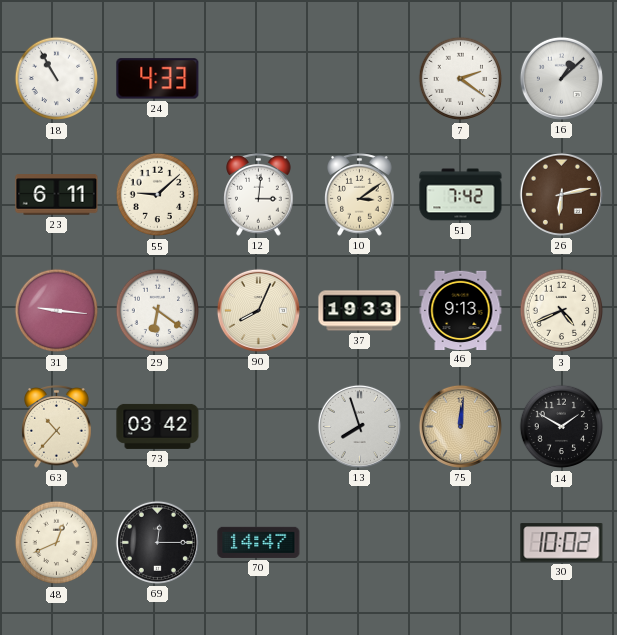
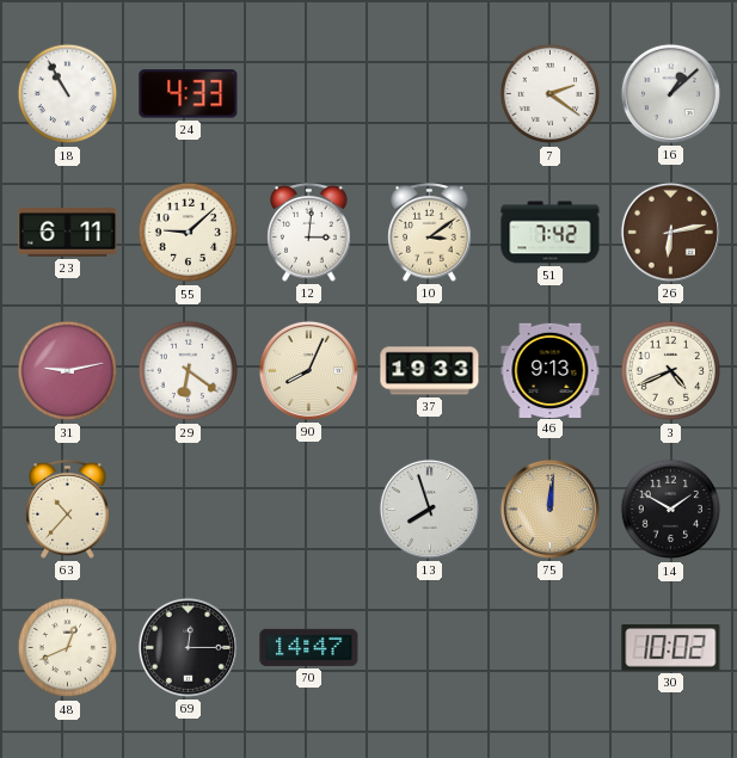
31: 9:16 -> 9:13
73: 03:42 -> none
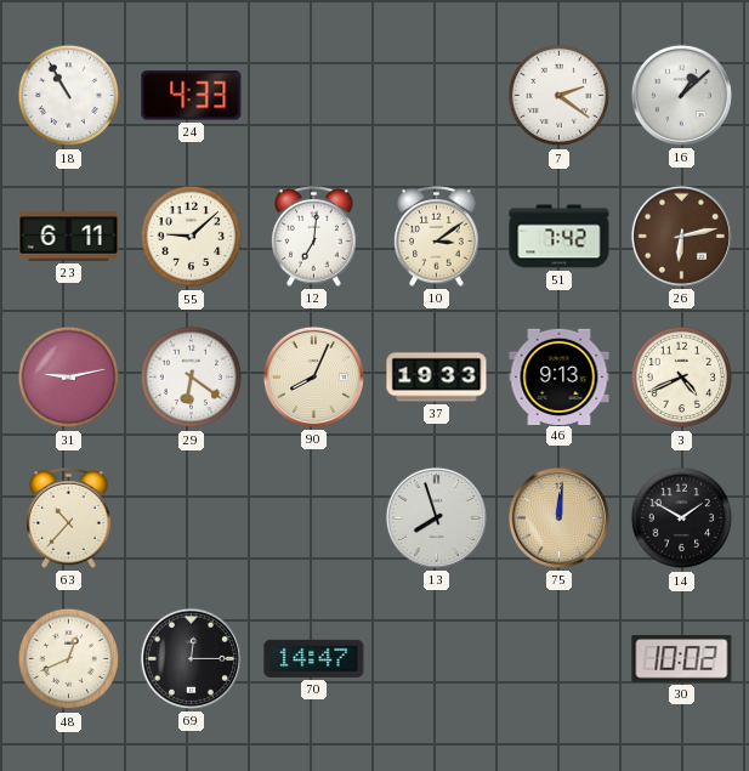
12: 3:01 -> 7:01
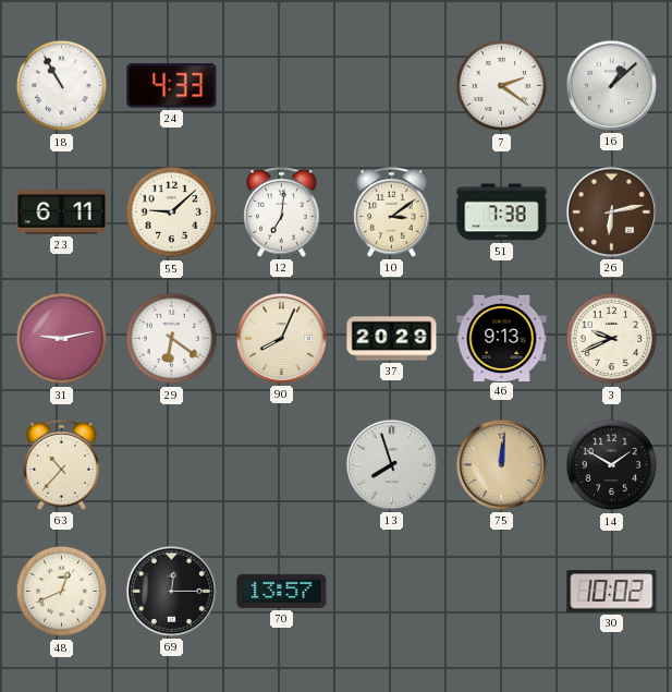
51: 7:42 -> 7:38
37: 19:33 -> 20:29
3: 4:41 -> 9:41
70: 14:47 -> 13:57
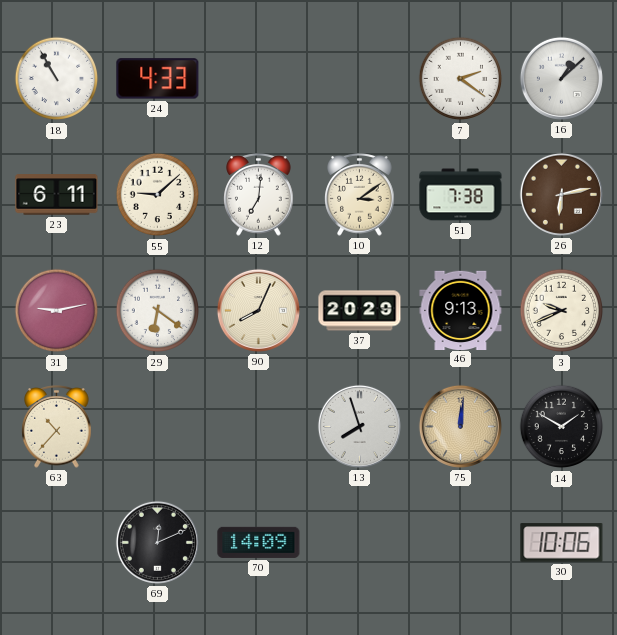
48: 12:41 -> none
69: 12:15 -> 12:11
70: 13:57 -> 14:09
30: 10:02 -> 10:06
